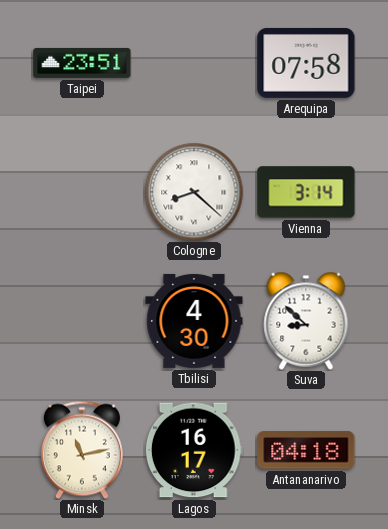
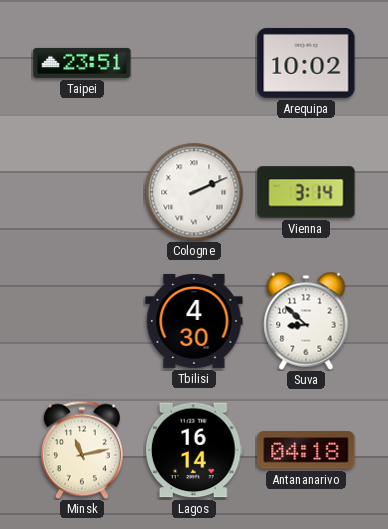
Arequipa: 07:58 -> 10:02
Cologne: 8:22 -> 2:11
Lagos: 16:17 -> 16:14
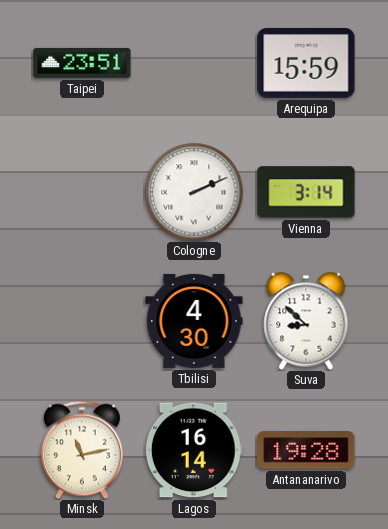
Arequipa: 10:02 -> 15:59
Antananarivo: 04:18 -> 19:28
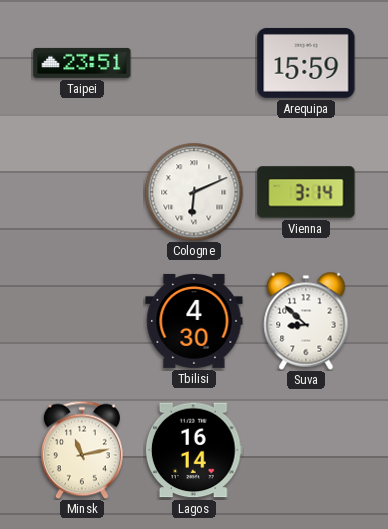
Cologne: 2:11 -> 6:11
Antananarivo: 19:28 -> none
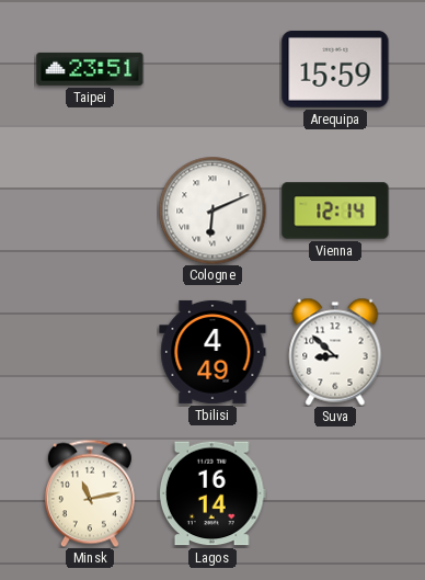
Vienna: 3:14 -> 12:14
Tbilisi: 4:30 -> 4:49
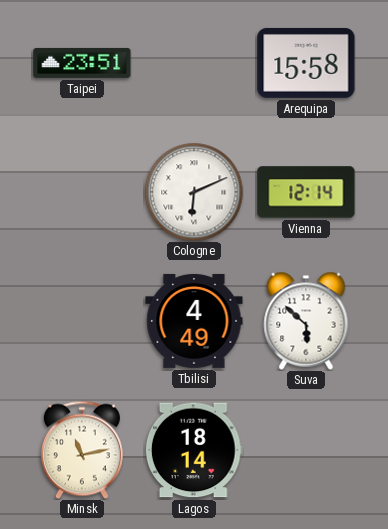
Arequipa: 15:59 -> 15:58
Suva: 8:52 -> 5:52
Lagos: 16:14 -> 18:14
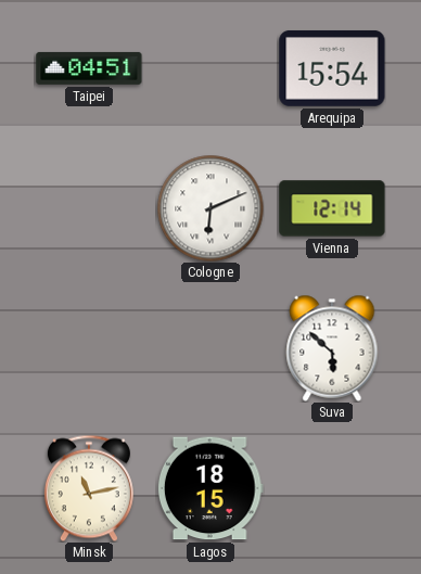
Taipei: 23:51 -> 04:51
Arequipa: 15:58 -> 15:54
Tbilisi: 4:49 -> none
Lagos: 18:14 -> 18:15
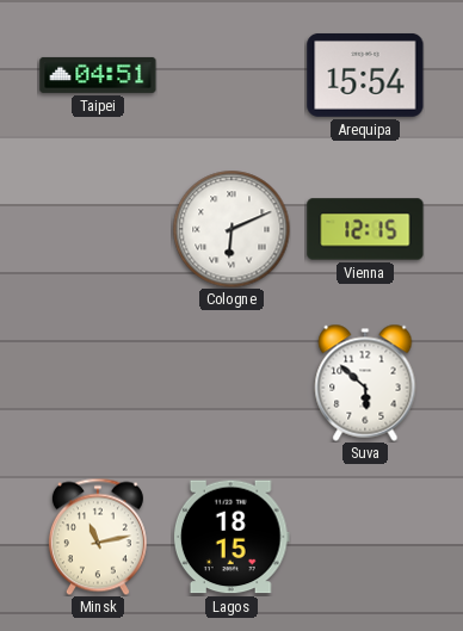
Vienna: 12:14 -> 12:15
